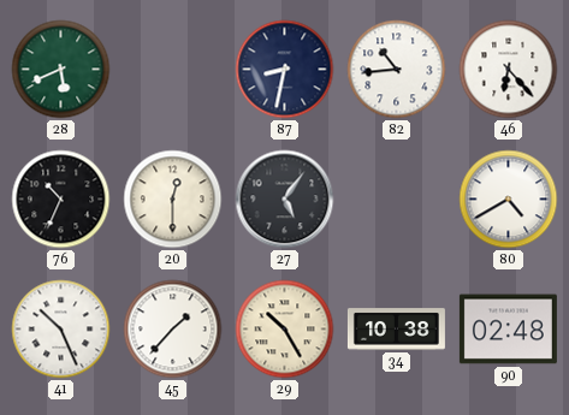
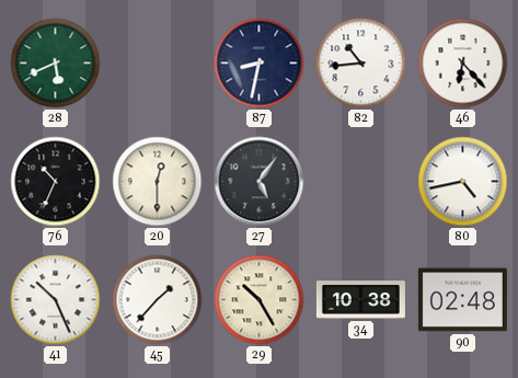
80: 4:40 -> 4:43
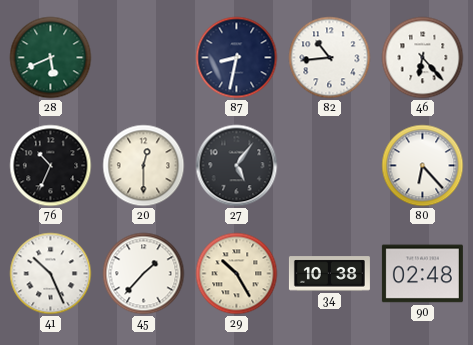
80: 4:43 -> 6:23
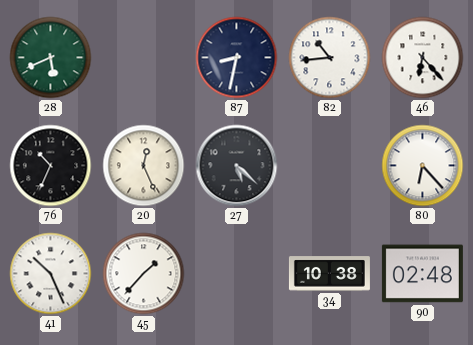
20: 12:30 -> 12:26
27: 5:06 -> 5:22
29: 10:25 -> none
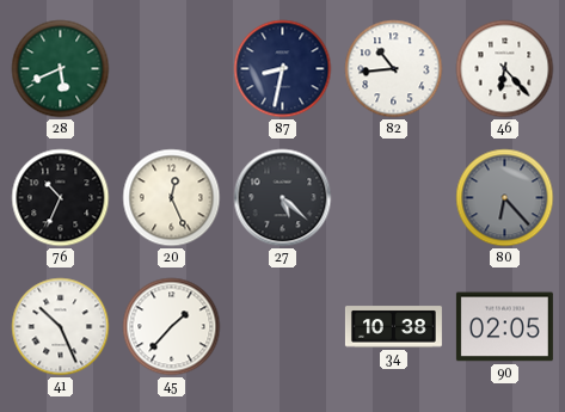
80 dial: white -> grey
90: 02:48 -> 02:05
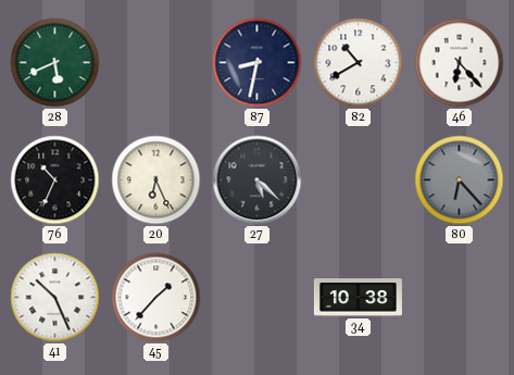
82: 10:44 -> 10:40
20: 12:26 -> 6:26
90: 02:05 -> none
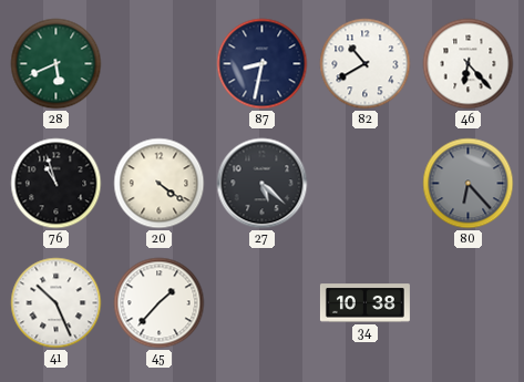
76: 10:34 -> 10:57
20: 6:26 -> 4:21
